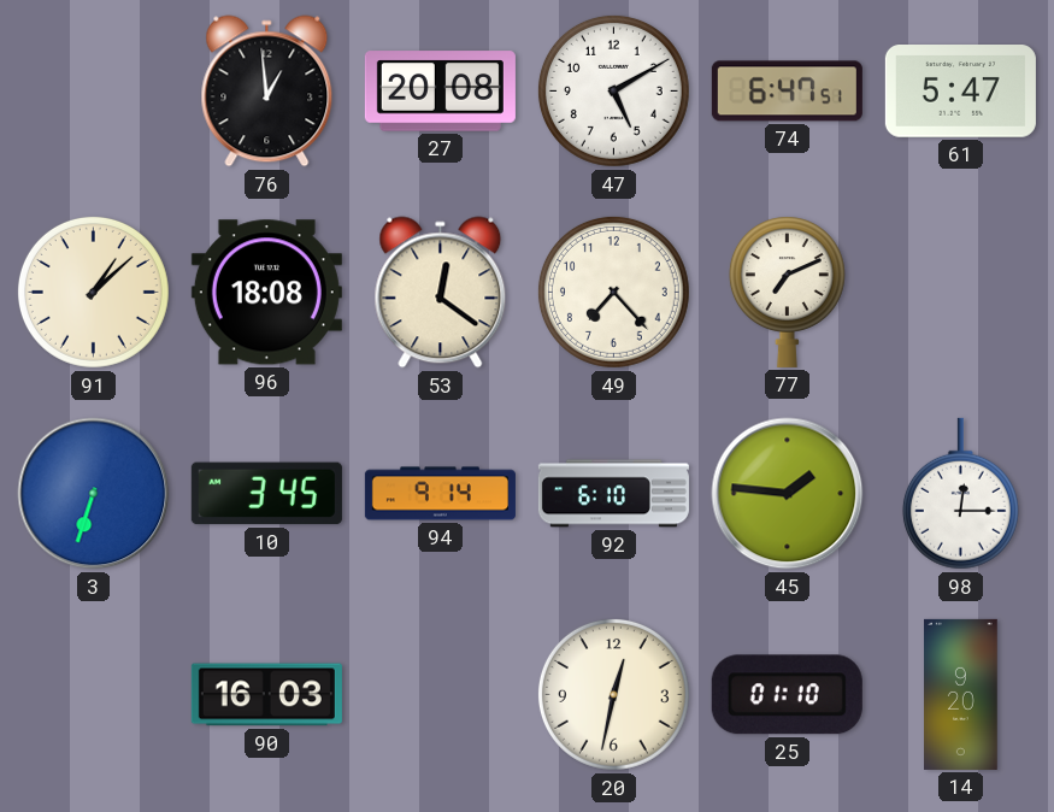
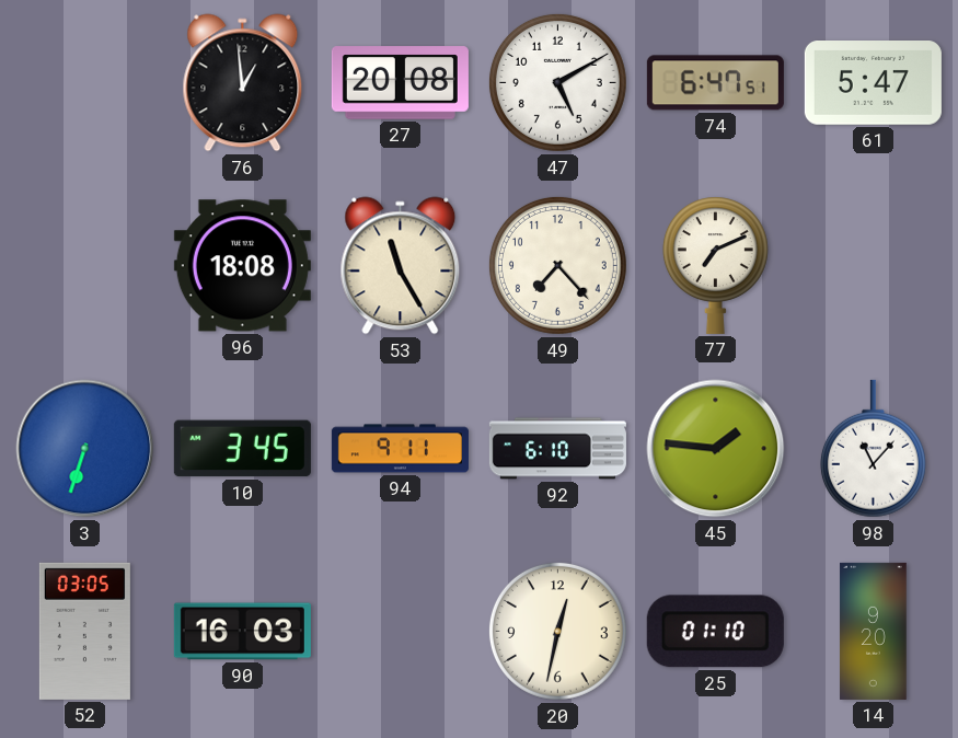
91: 1:08 -> none
53: 12:21 -> 11:25
94: 9:14 -> 9:11
98: 12:15 -> 11:07
52: none -> 03:05
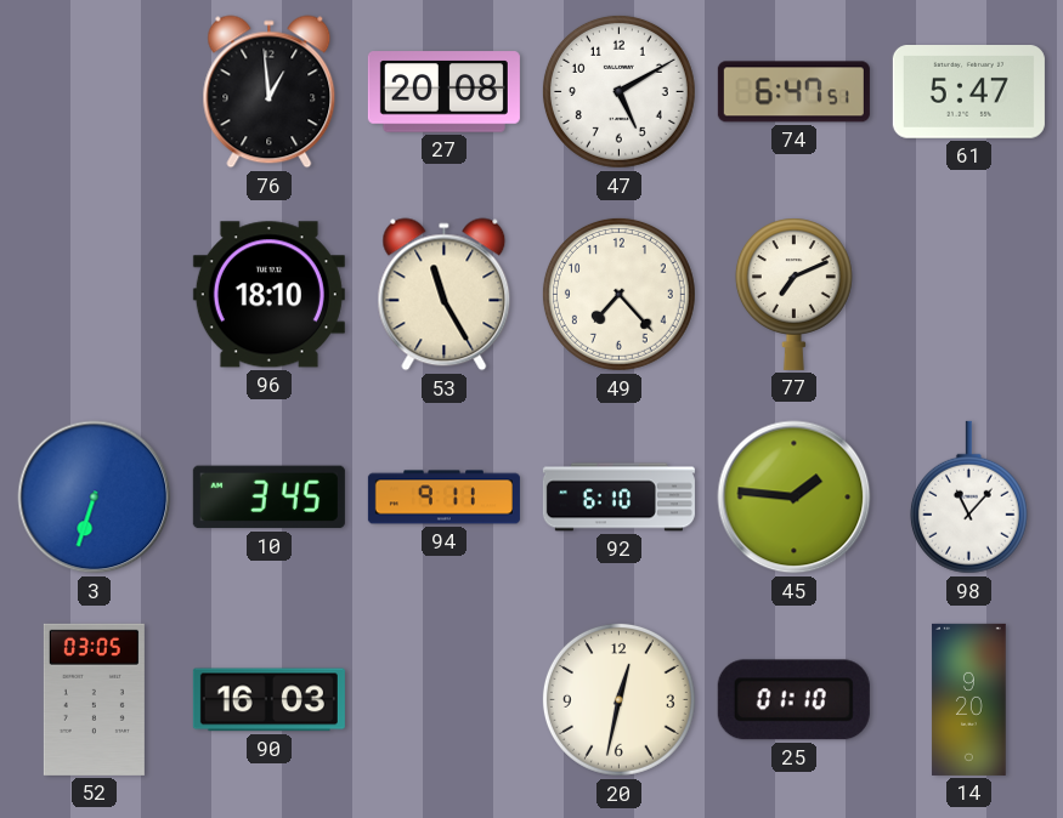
96: 18:08 -> 18:10
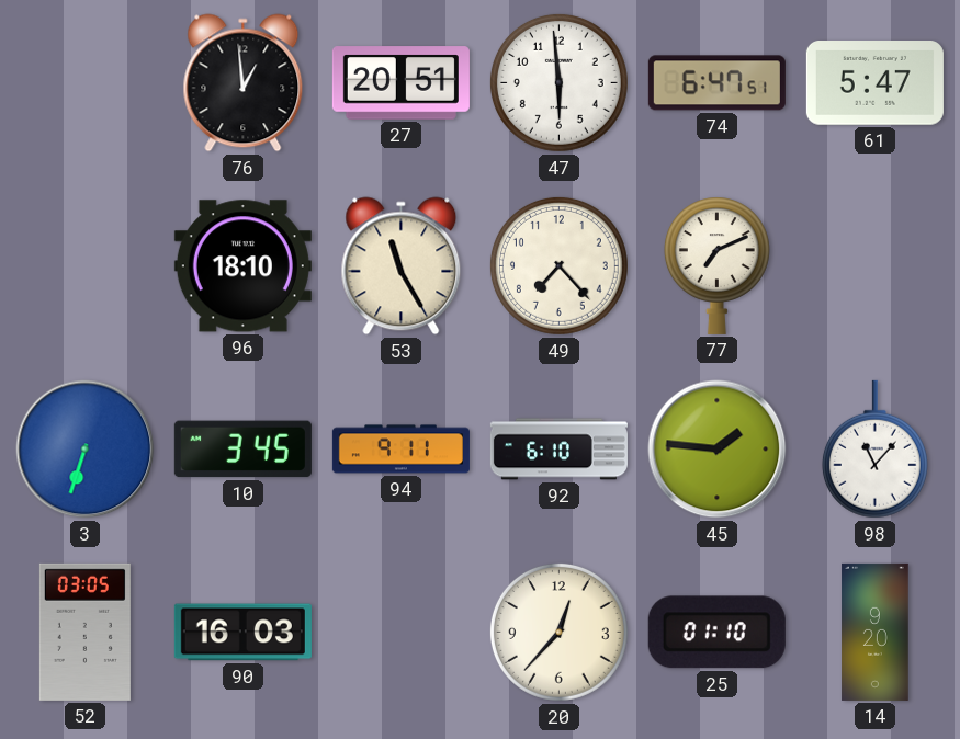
27: 20:08 -> 20:51
47: 5:10 -> 5:59
20: 12:32 -> 12:37
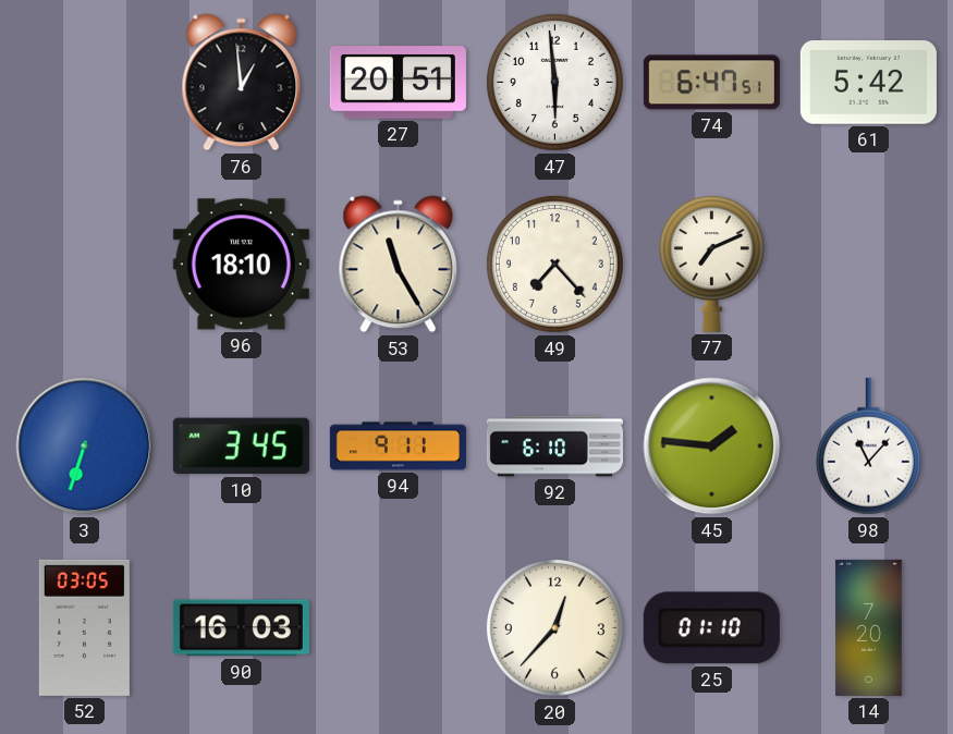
61: 5:47 -> 5:42
14: 9:20 -> 7:20
